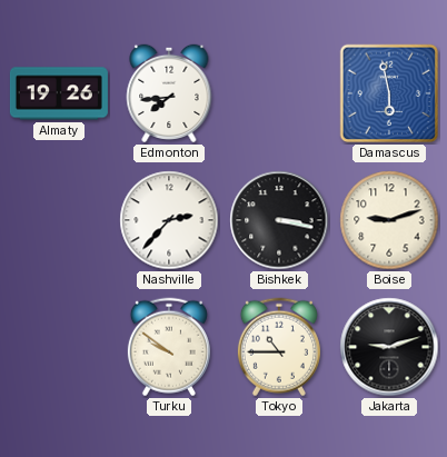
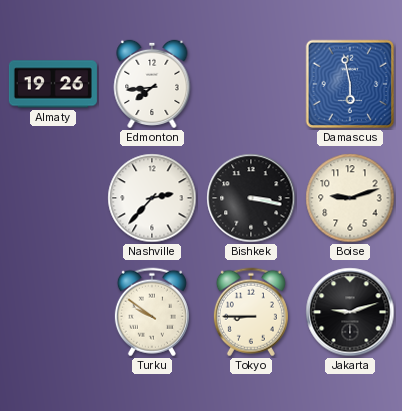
Tokyo: 10:45 -> 8:45
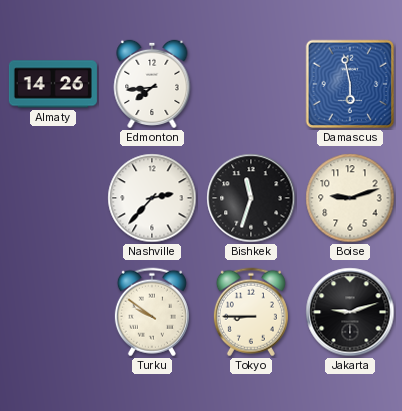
Almaty: 19:26 -> 14:26
Bishkek: 3:17 -> 11:33
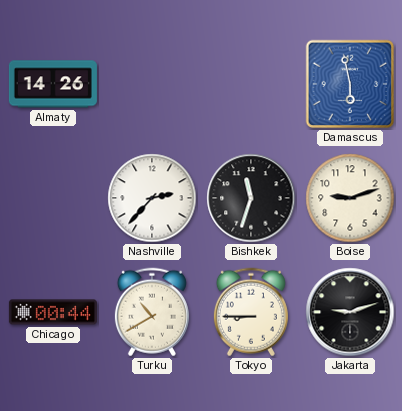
Edmonton: 7:44 -> none
Chicago: none -> 00:44
Turku: 9:51 -> 10:40
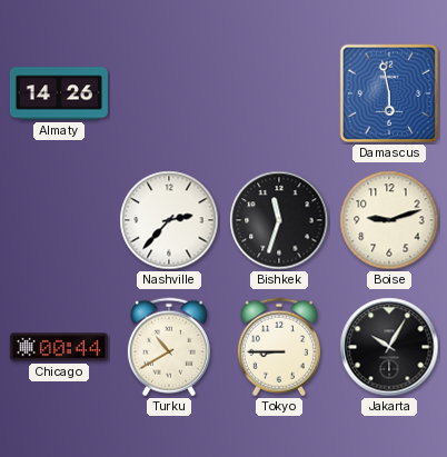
Jakarta: 9:12 -> 10:05
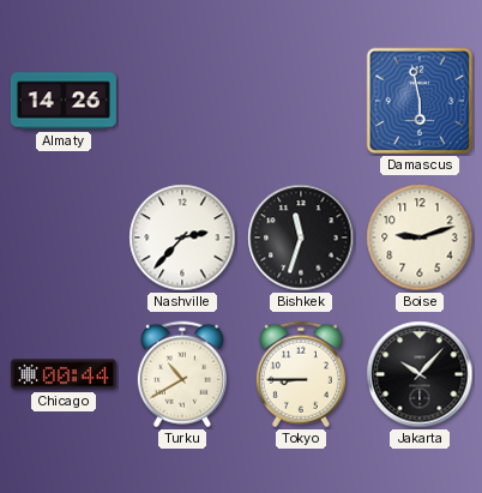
Jakarta: 10:05 -> 10:07
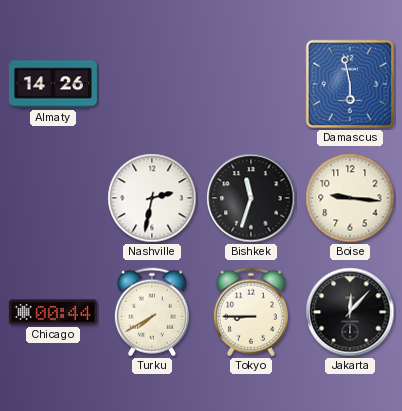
Nashville: 2:37 -> 2:32
Boise: 9:12 -> 9:16
Turku: 10:40 -> 7:40
Jakarta: 10:07 -> 12:07
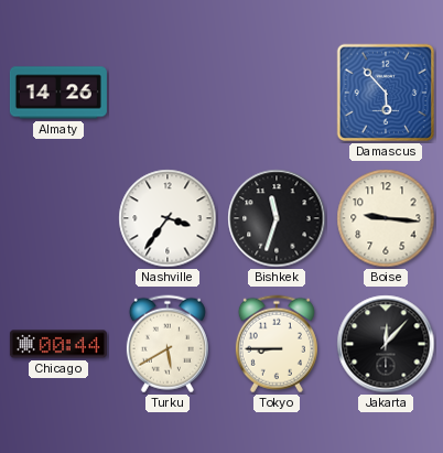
Damascus: 5:58 -> 5:53
Nashville: 2:32 -> 3:36
Turku: 7:40 -> 5:40
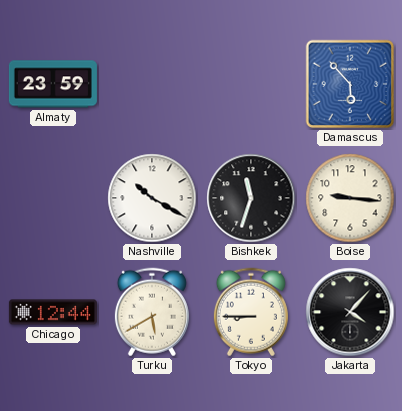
Almaty: 14:26 -> 23:59
Nashville: 3:36 -> 10:20
Chicago: 00:44 -> 12:44
Jakarta: 12:07 -> 4:07
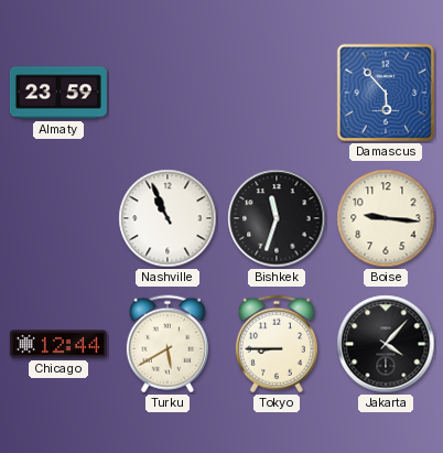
Nashville: 10:20 -> 10:56
